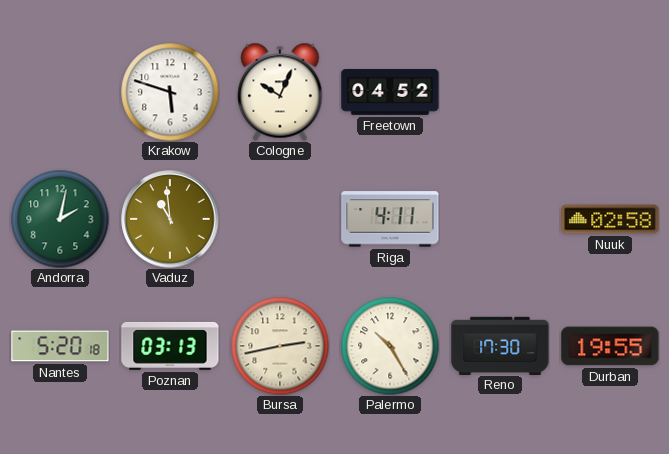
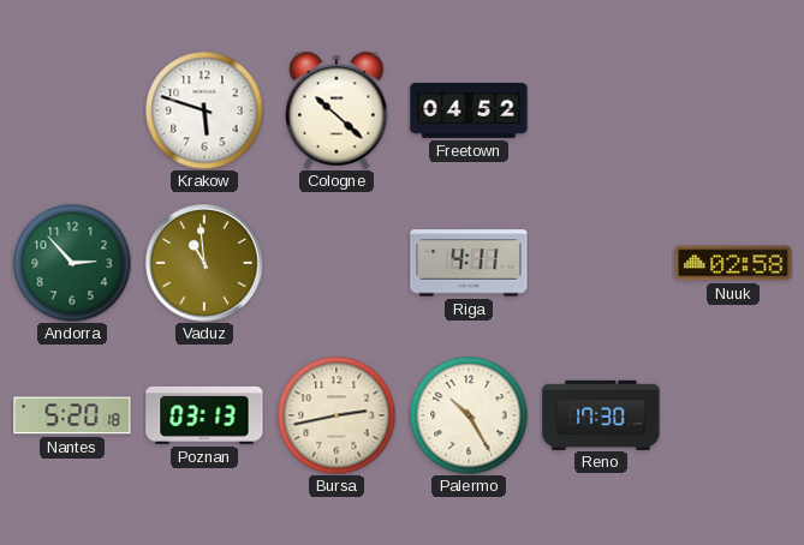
Cologne: 10:04 -> 10:22
Andorra: 2:02 -> 2:53
Durban: 19:55 -> none
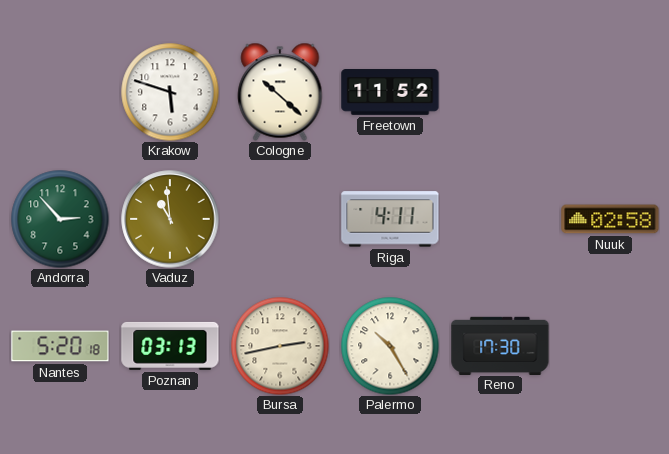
Freetown: 04:52 -> 11:52
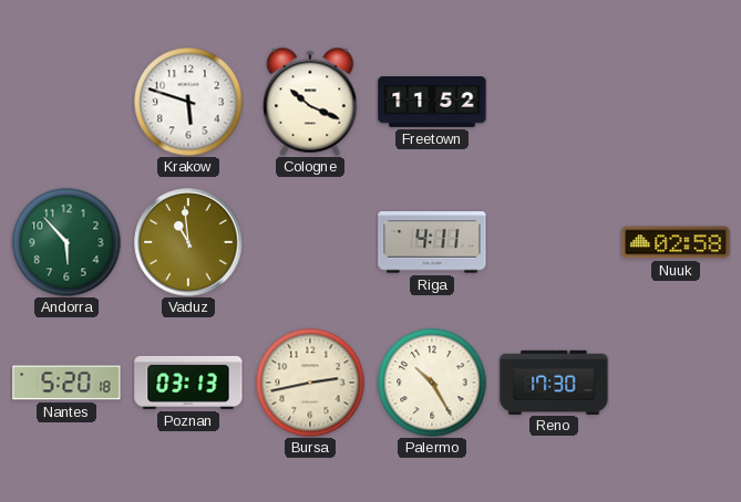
Cologne: 10:22 -> 10:19
Andorra: 2:53 -> 5:53
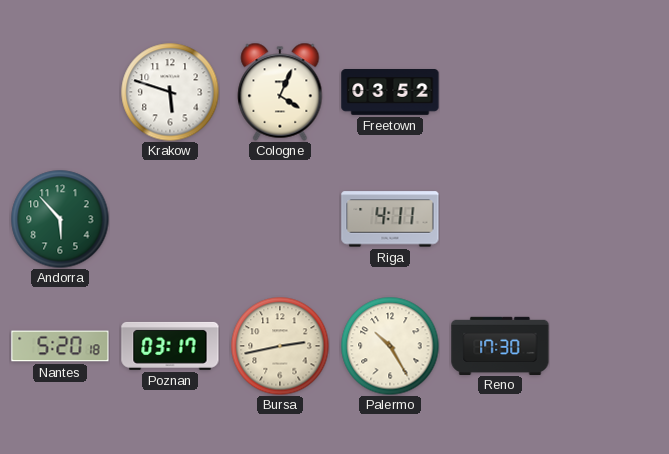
Cologne: 10:19 -> 4:04
Freetown: 11:52 -> 03:52
Vaduz: 10:59 -> none
Nuuk: 02:58 -> none
Poznan: 03:13 -> 03:17
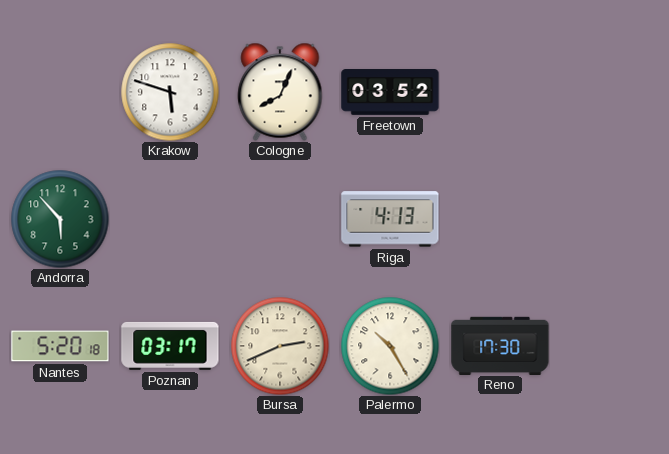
Cologne: 4:04 -> 8:04
Riga: 4:11 -> 4:13
Bursa: 2:43 -> 2:41
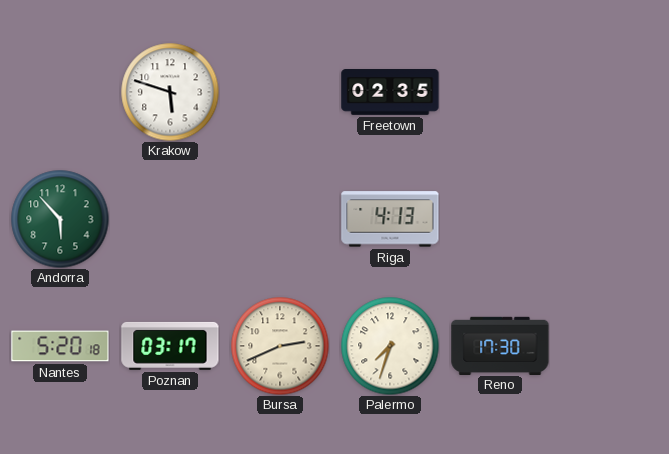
Cologne: 8:04 -> none
Freetown: 03:52 -> 02:35
Palermo: 10:25 -> 7:33
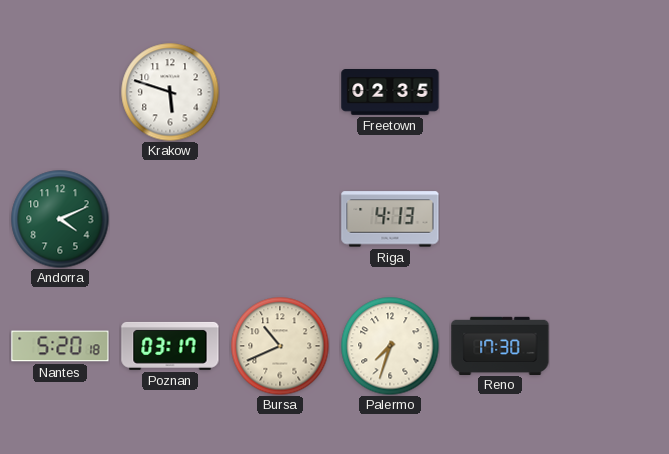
Andorra: 5:53 -> 4:11
Bursa: 2:41 -> 10:41
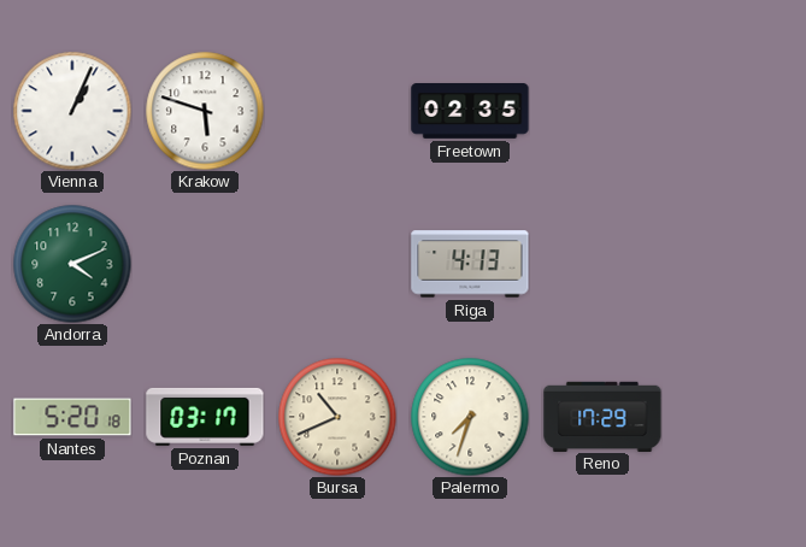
Vienna: none -> 1:04
Reno: 17:30 -> 17:29
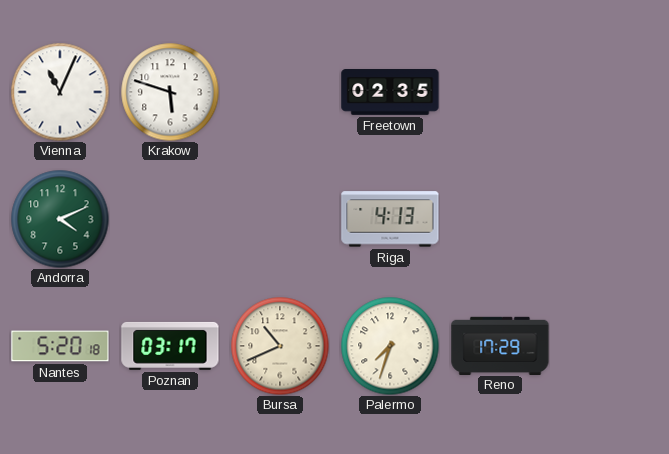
Vienna: 1:04 -> 11:04
